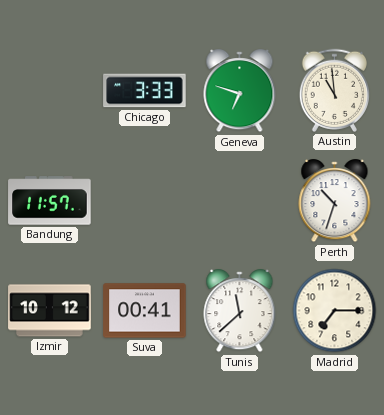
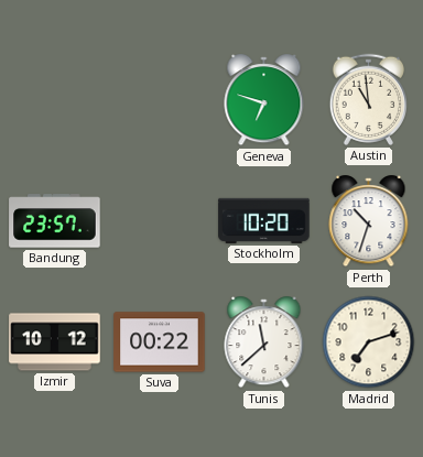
Chicago: 3:33 -> none
Bandung: 11:57 -> 23:57
Stockholm: none -> 10:20
Suva: 00:41 -> 00:22
Madrid: 7:15 -> 7:12
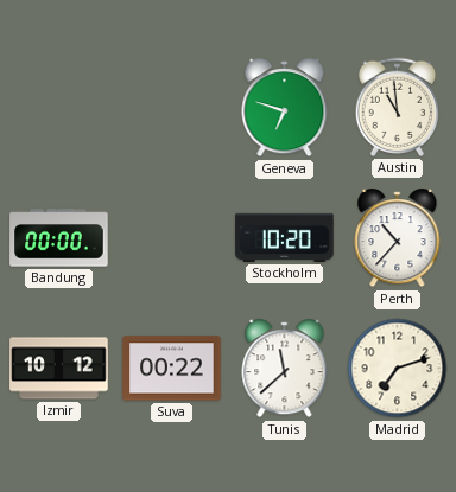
Bandung: 23:57 -> 00:00
Perth: 10:33 -> 10:37
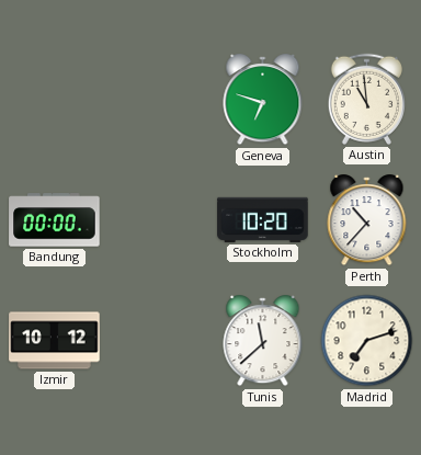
Suva: 00:22 -> none
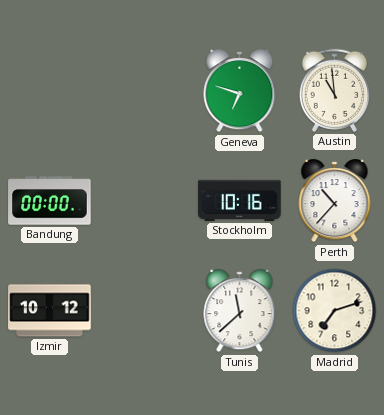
Stockholm: 10:20 -> 10:16
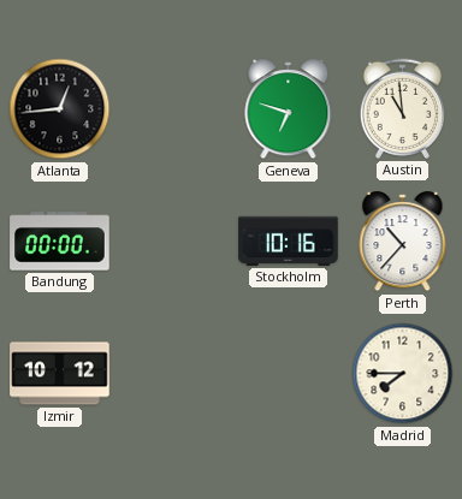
Atlanta: none -> 12:44
Tunis: 11:38 -> none
Madrid: 7:12 -> 7:45
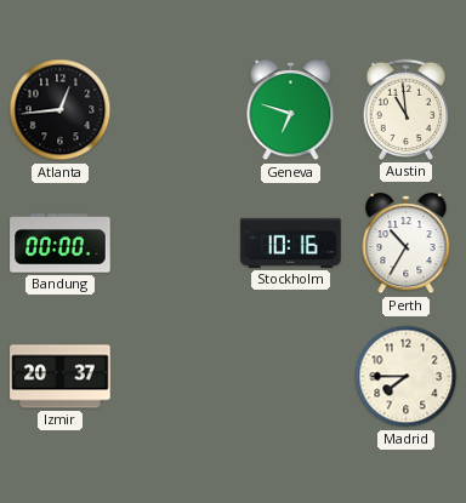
Perth: 10:37 -> 10:35
Izmir: 10:12 -> 20:37
